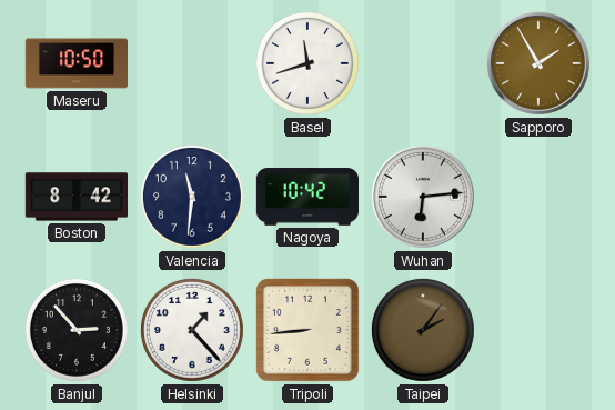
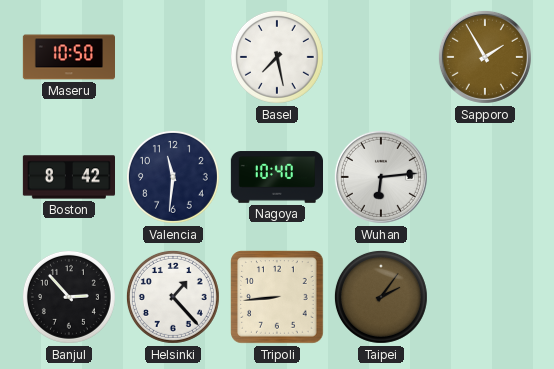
Basel: 11:42 -> 7:28
Nagoya: 10:42 -> 10:40
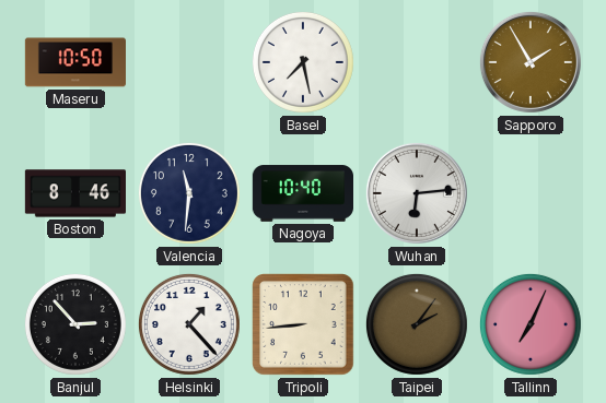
Boston: 8:42 -> 8:46
Tallinn: none -> 7:04
